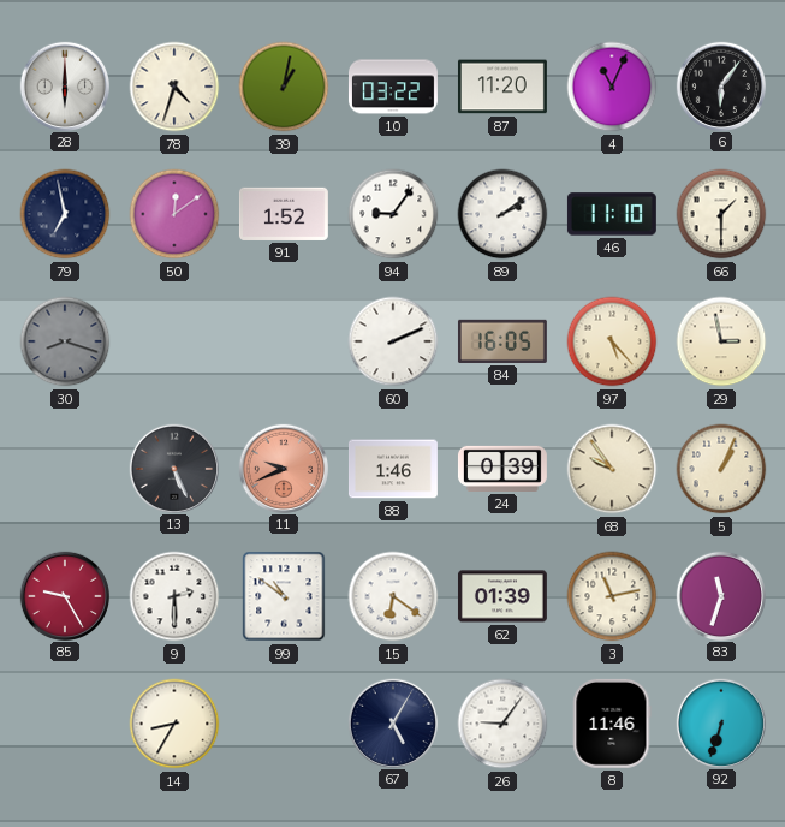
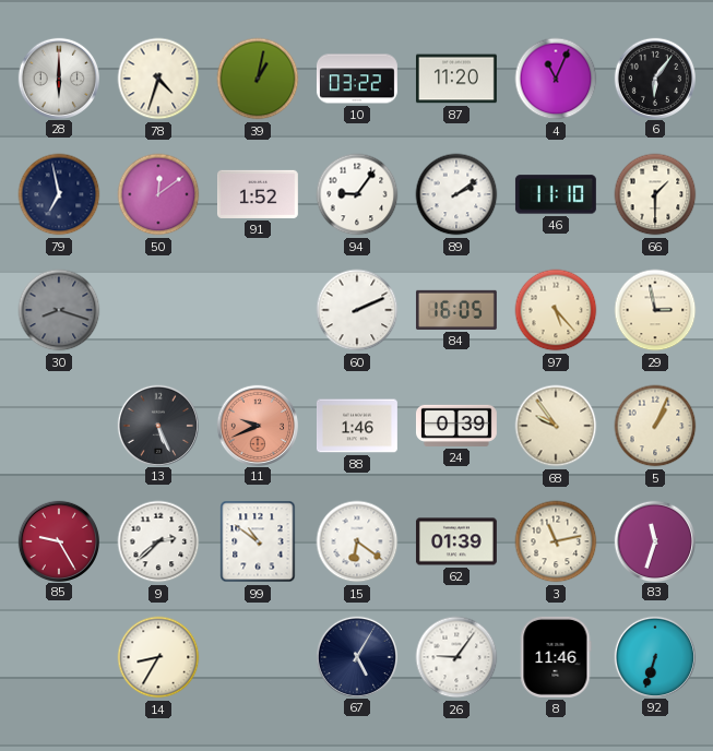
9: 2:30 -> 2:38
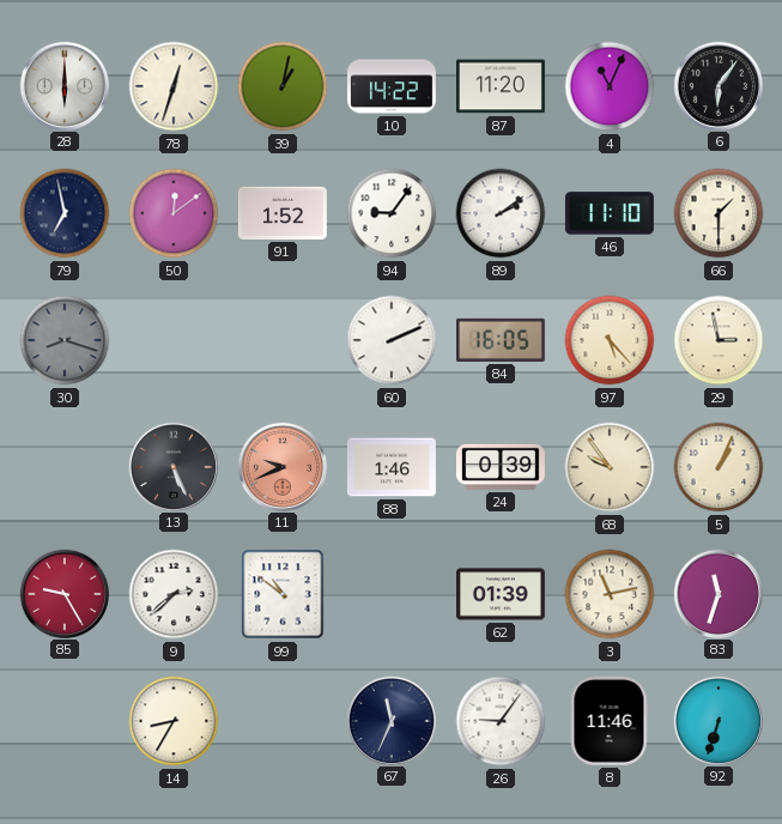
78: 4:33 -> 12:33
10: 03:22 -> 14:22
15: 6:21 -> none
67: 5:05 -> 11:34
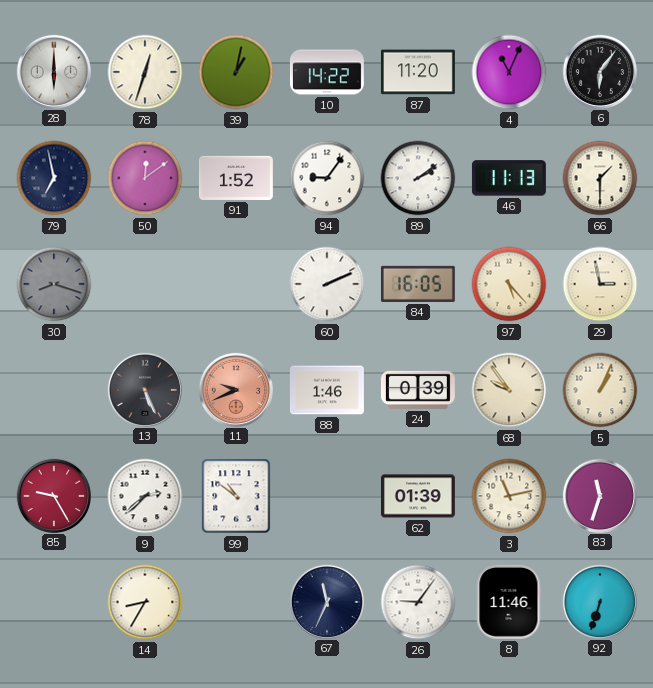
46: 11:10 -> 11:13
